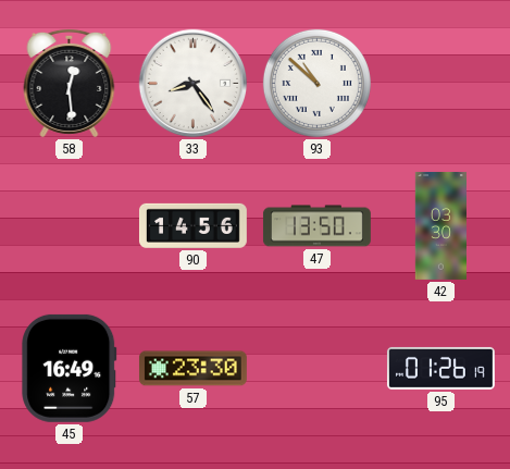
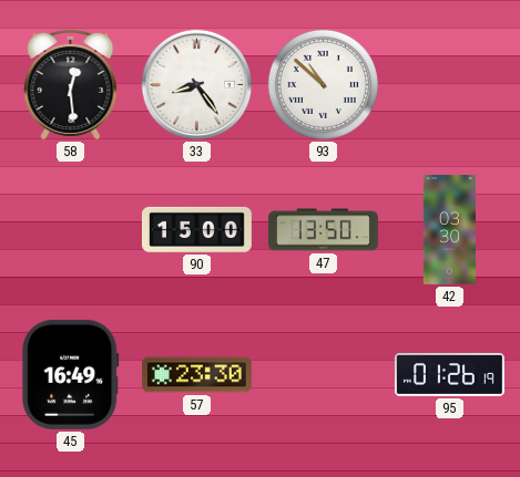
90: 14:56 -> 15:00
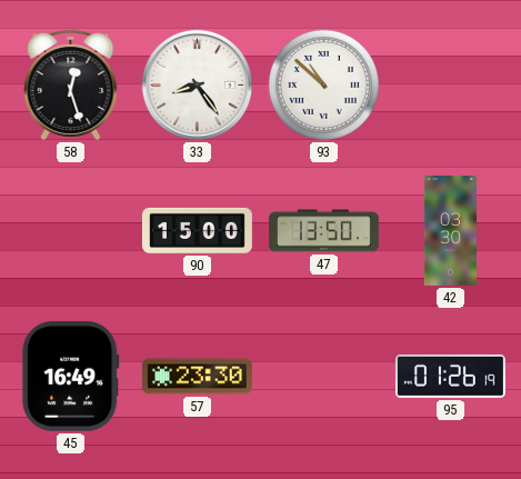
58: 12:29 -> 12:27
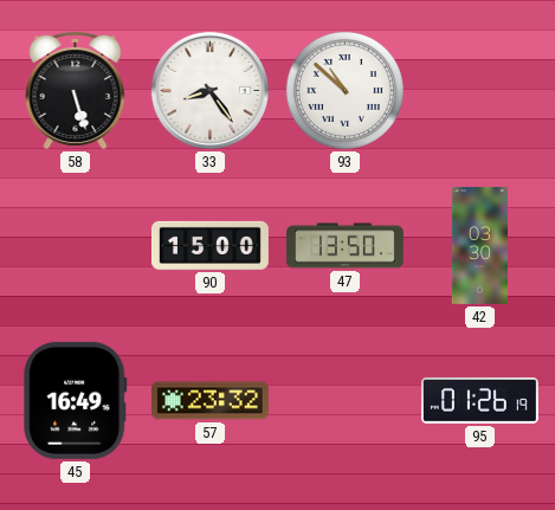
58: 12:27 -> 5:27
57: 23:30 -> 23:32
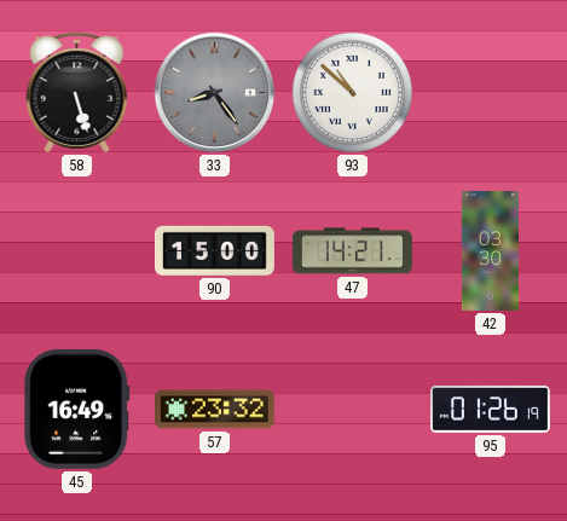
33 dial: white -> grey
47: 13:50 -> 14:21
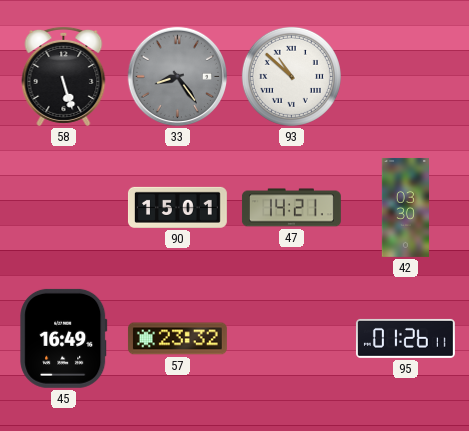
90: 15:00 -> 15:01
95: 01:26:19 -> 01:26:11
